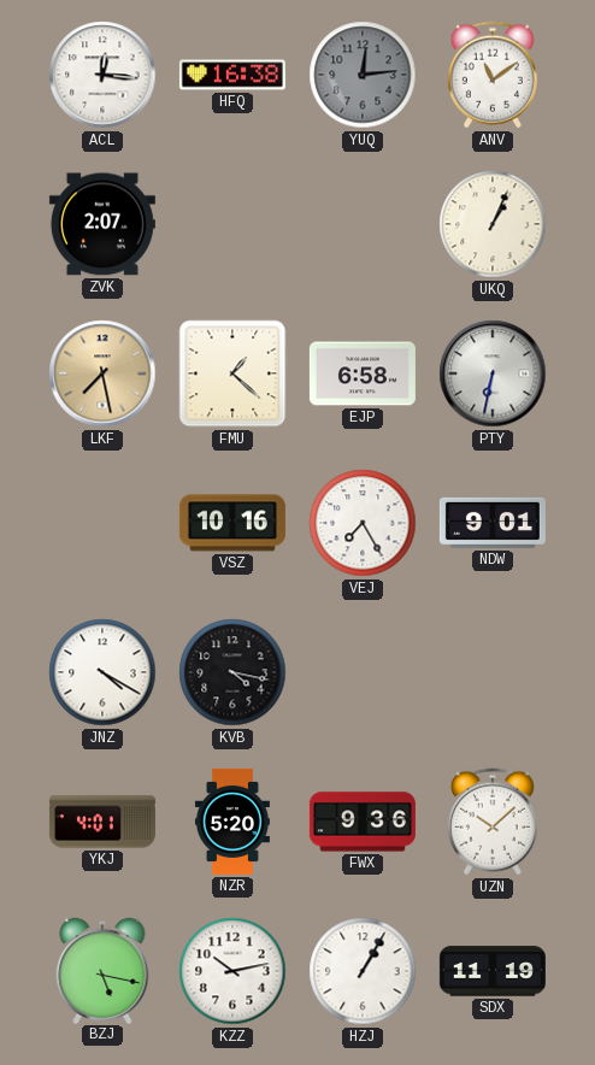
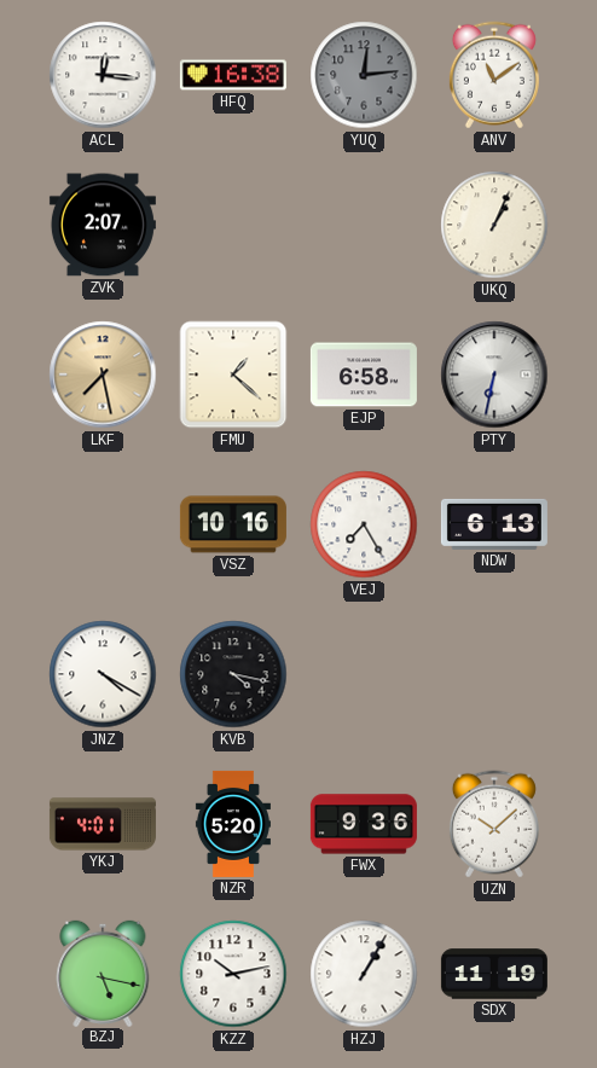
NDW: 9:01 -> 6:13
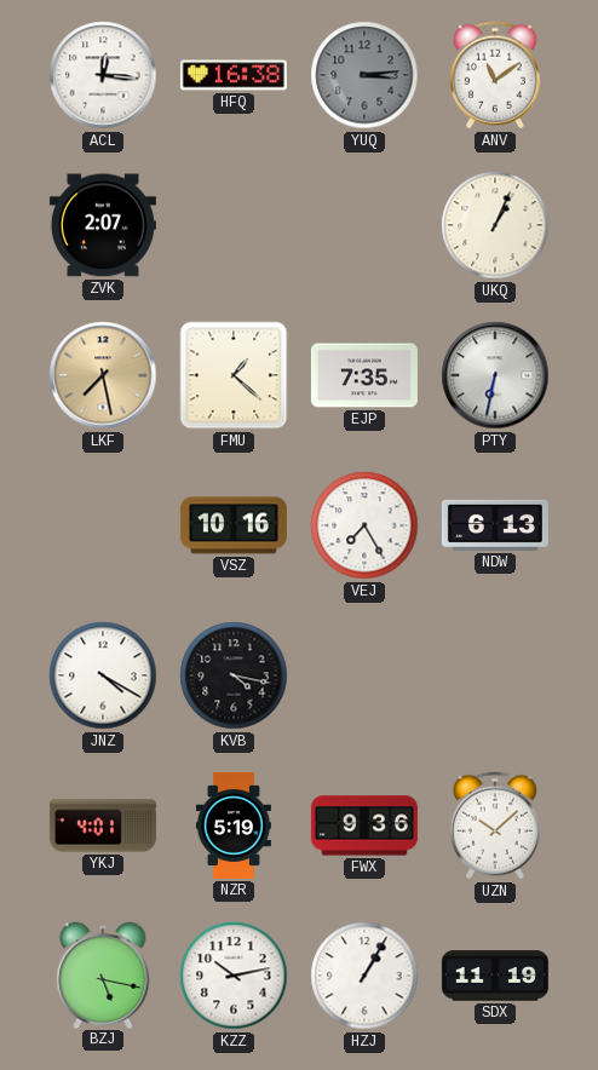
YUQ: 12:14 -> 3:14
EJP: 6:58 -> 7:35
NZR: 5:20 -> 5:19
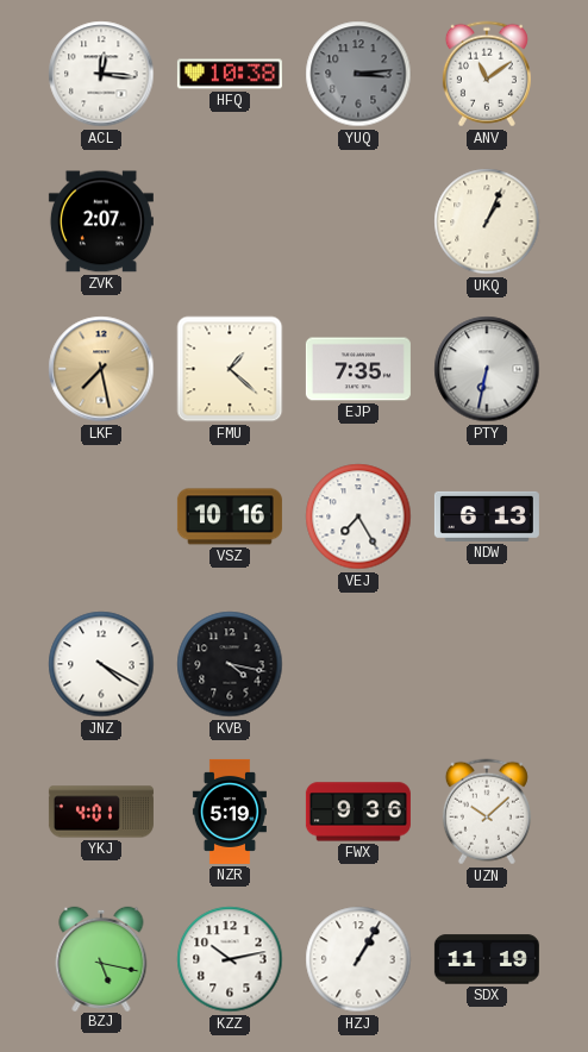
HFQ: 16:38 -> 10:38
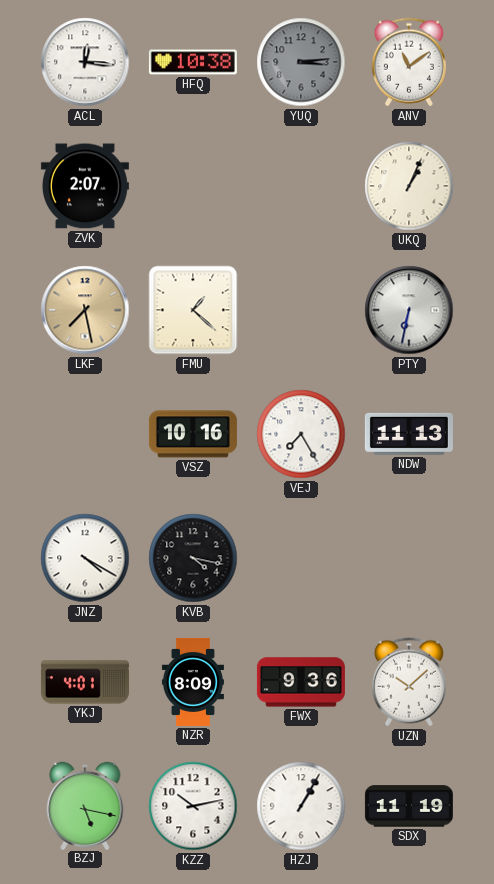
EJP: 7:35 -> none
NDW: 6:13 -> 11:13
NZR: 5:19 -> 8:09
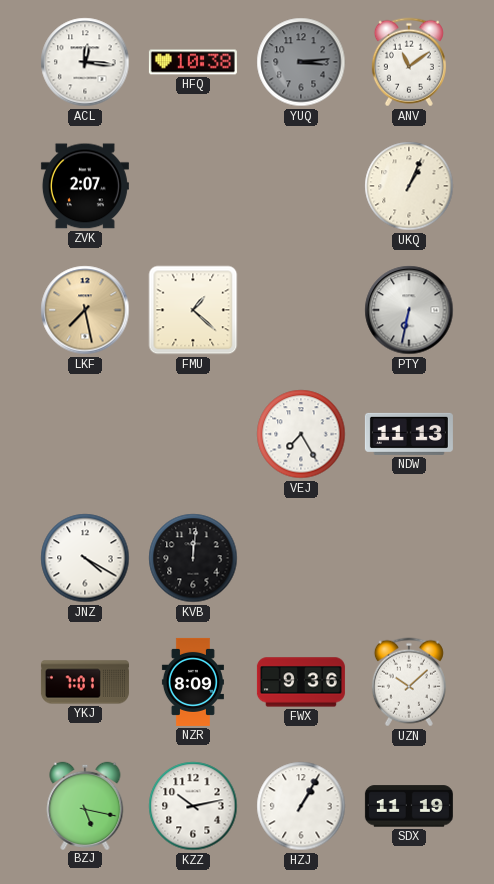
VSZ: 10:16 -> none
KVB: 4:17 -> 12:01
YKJ: 4:01 -> 7:01
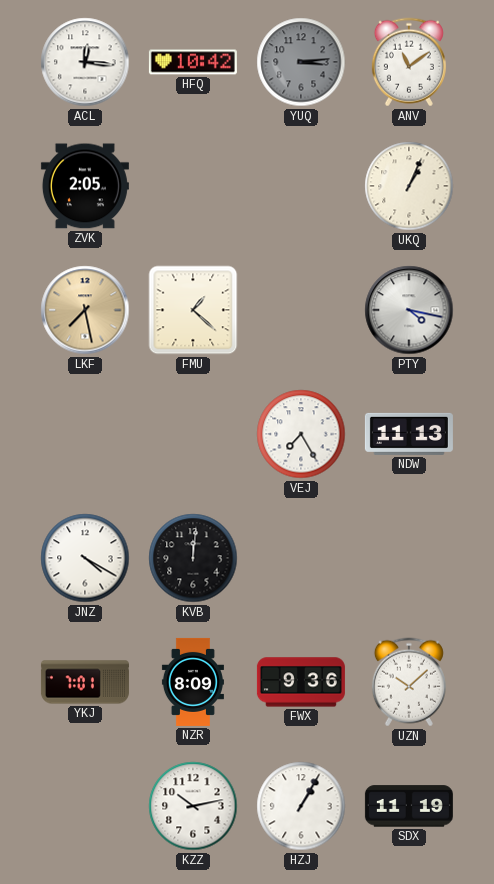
HFQ: 10:38 -> 10:42
ZVK: 2:07 -> 2:05
PTY: 6:32 -> 4:17
BZJ: 5:17 -> none
